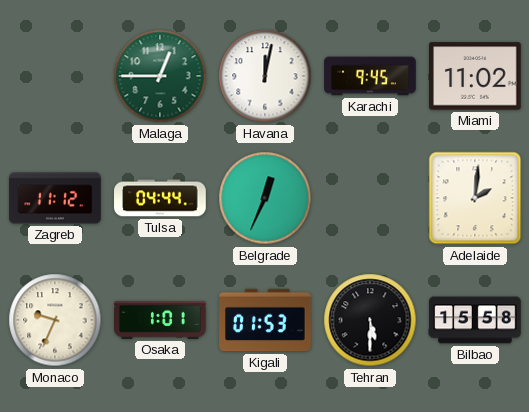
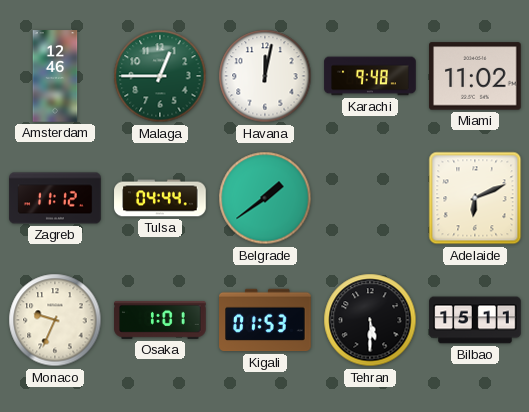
Amsterdam: none -> 12:46
Karachi: 9:45 -> 9:48
Belgrade: 12:34 -> 1:39
Adelaide: 2:01 -> 6:11
Bilbao: 15:58 -> 15:11
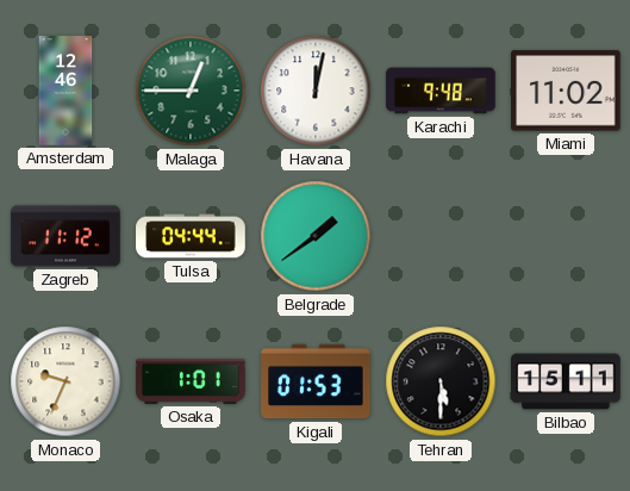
Adelaide: 6:11 -> none
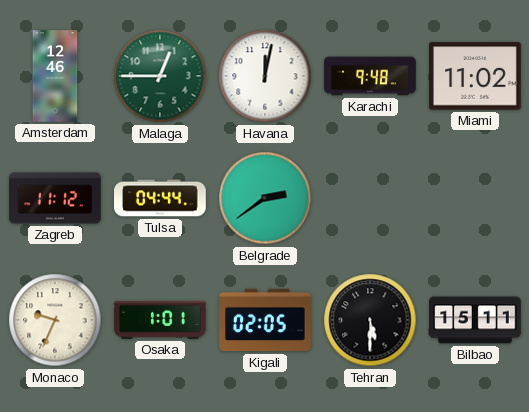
Belgrade: 1:39 -> 2:39
Kigali: 01:53 -> 02:05
